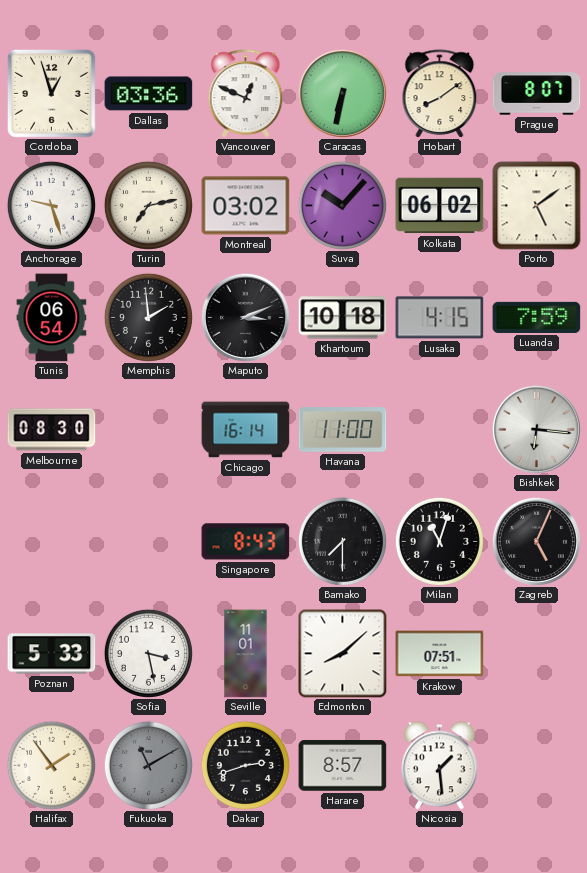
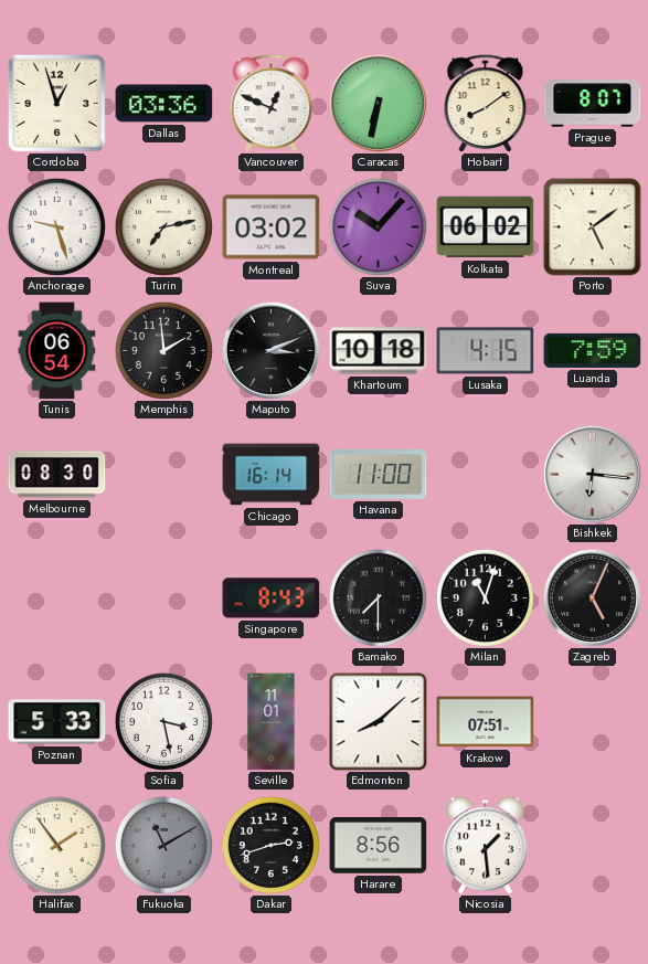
Harare: 8:57 -> 8:56
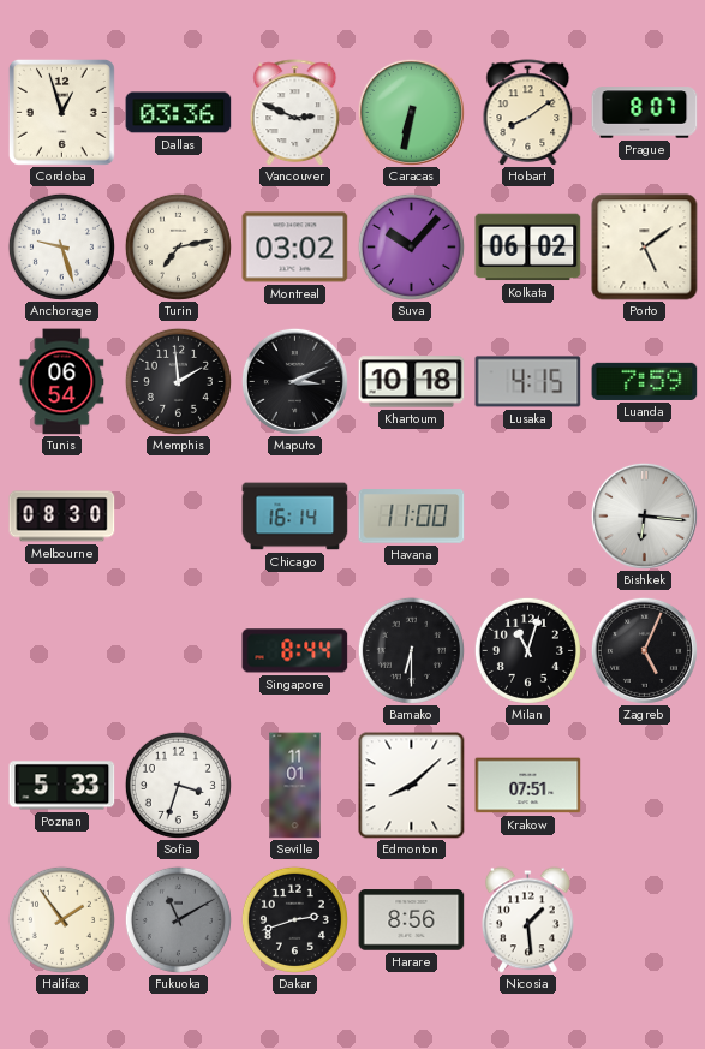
Vancouver: 12:49 -> 2:49
Singapore: 8:43 -> 8:44
Bamako: 7:30 -> 6:30
Sofia: 3:28 -> 3:33
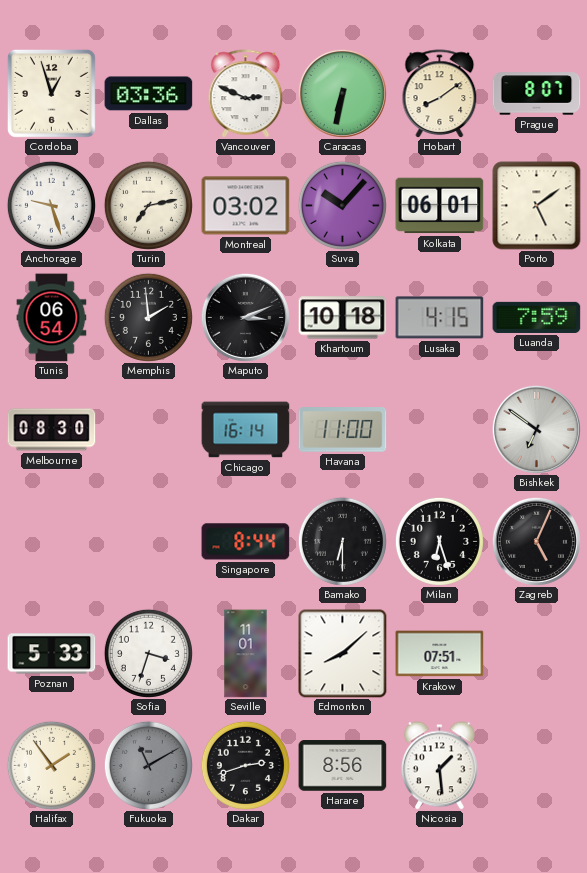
Kolkata: 06:02 -> 06:01
Bishkek: 6:16 -> 6:51
Milan: 11:03 -> 6:27
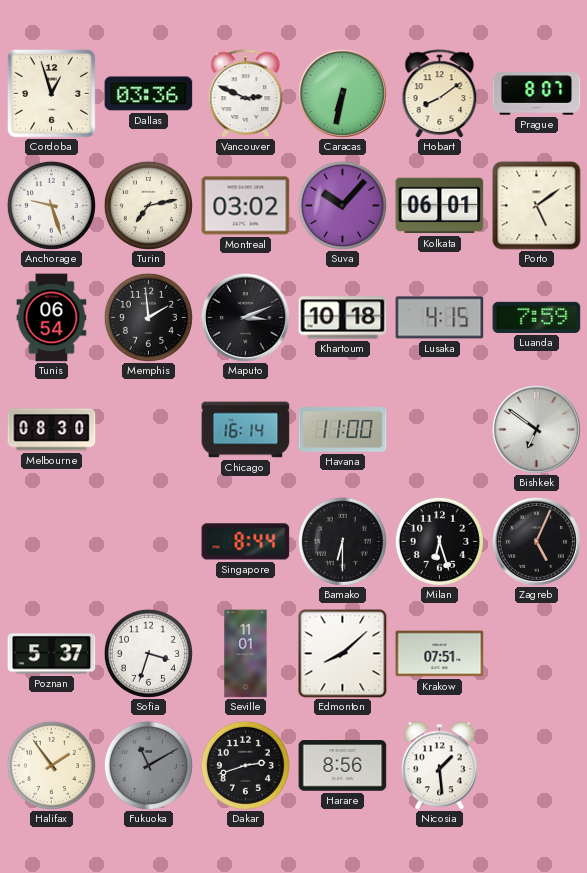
Poznan: 5:33 -> 5:37
